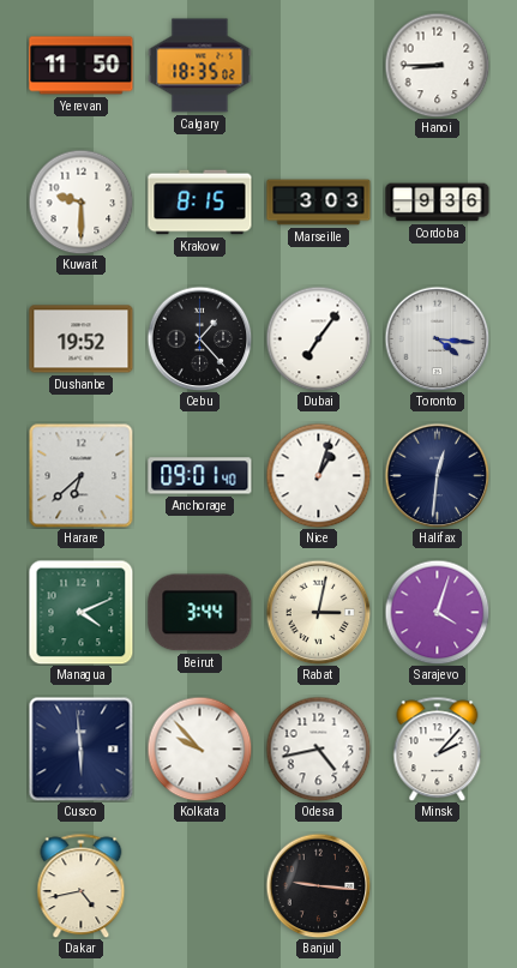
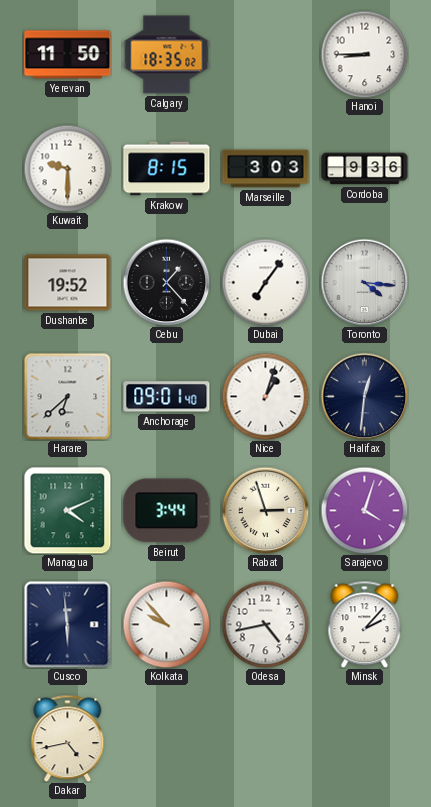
Rabat: 3:02 -> 2:57
Banjul: 9:16 -> none
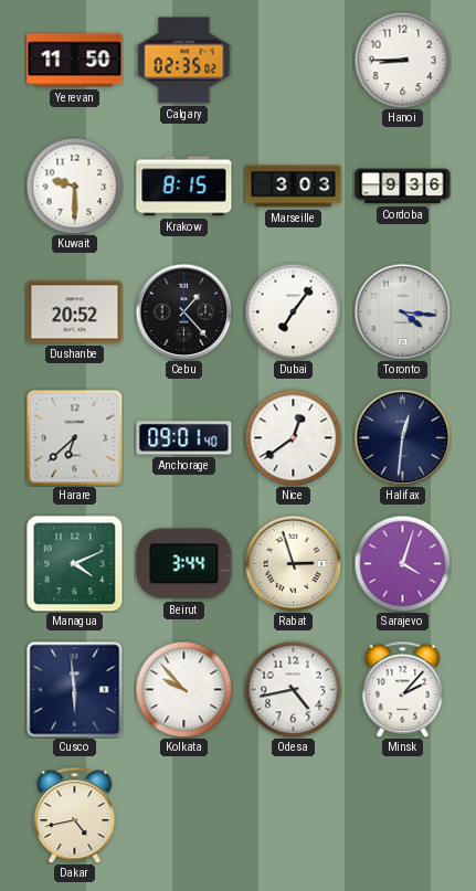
Calgary: 18:35 -> 02:35
Dushanbe: 19:52 -> 20:52
Nice: 1:03 -> 12:39
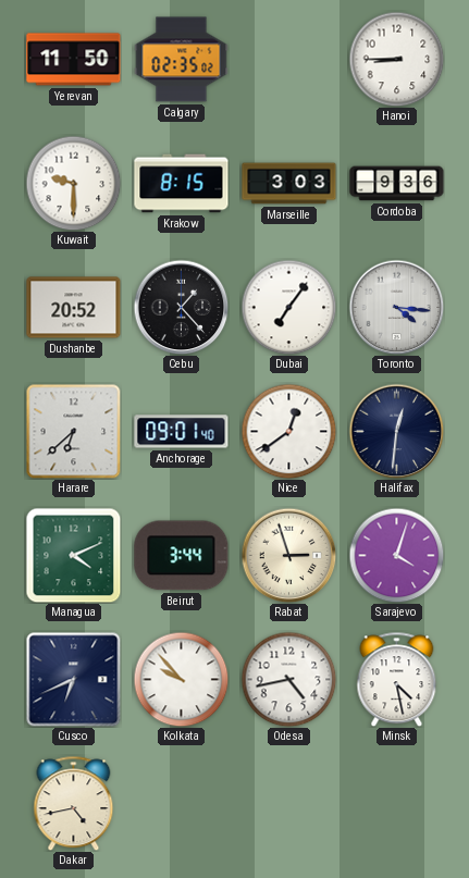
Cusco: 5:59 -> 6:41
Minsk: 2:07 -> 4:28
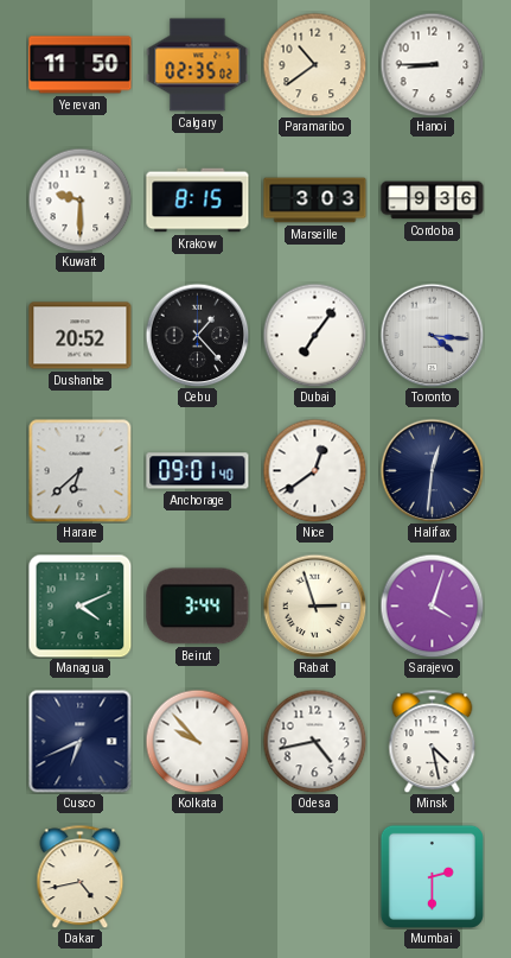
Paramaribo: none -> 10:39
Mumbai: none -> 2:30
